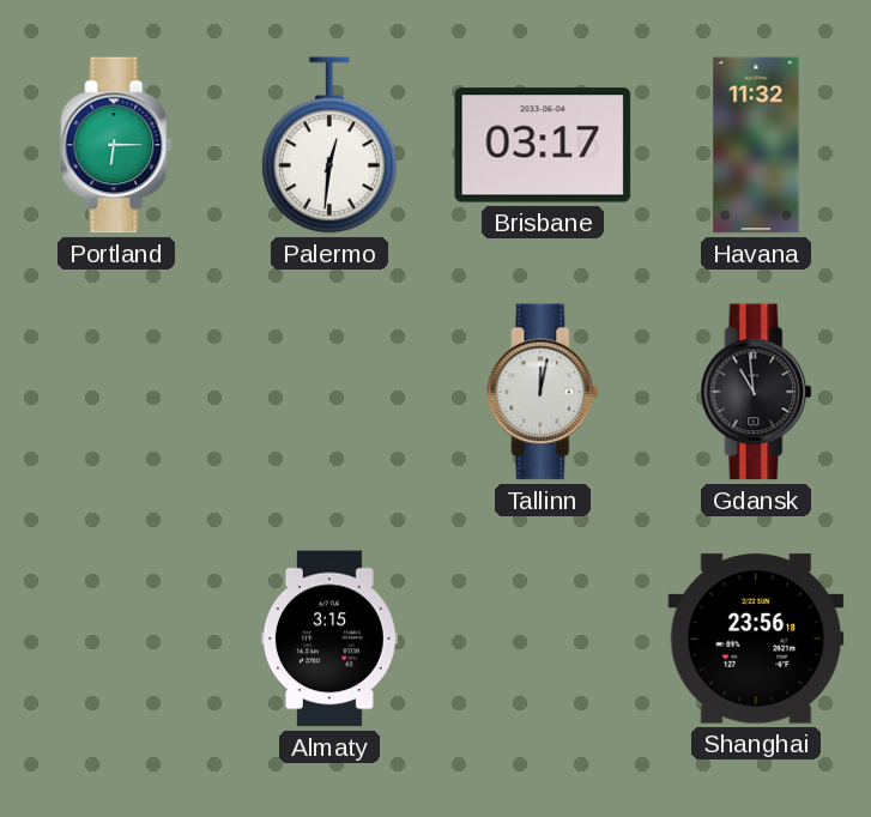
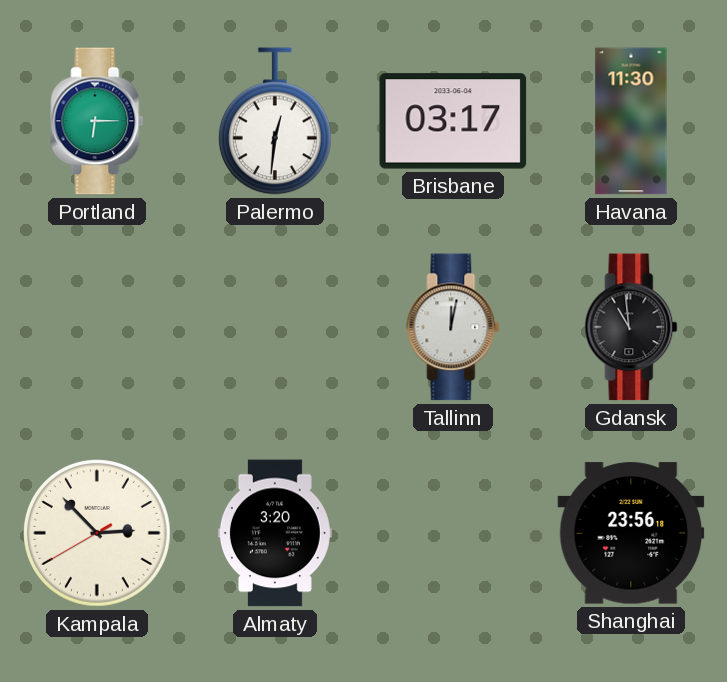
Havana: 11:32 -> 11:30
Kampala: none -> 2:52
Almaty: 3:15 -> 3:20
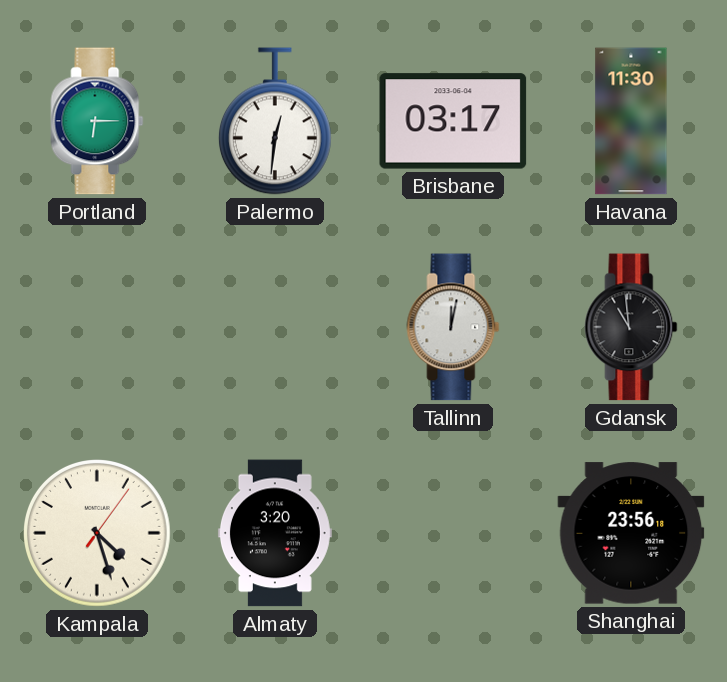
Kampala: 2:52 -> 4:27
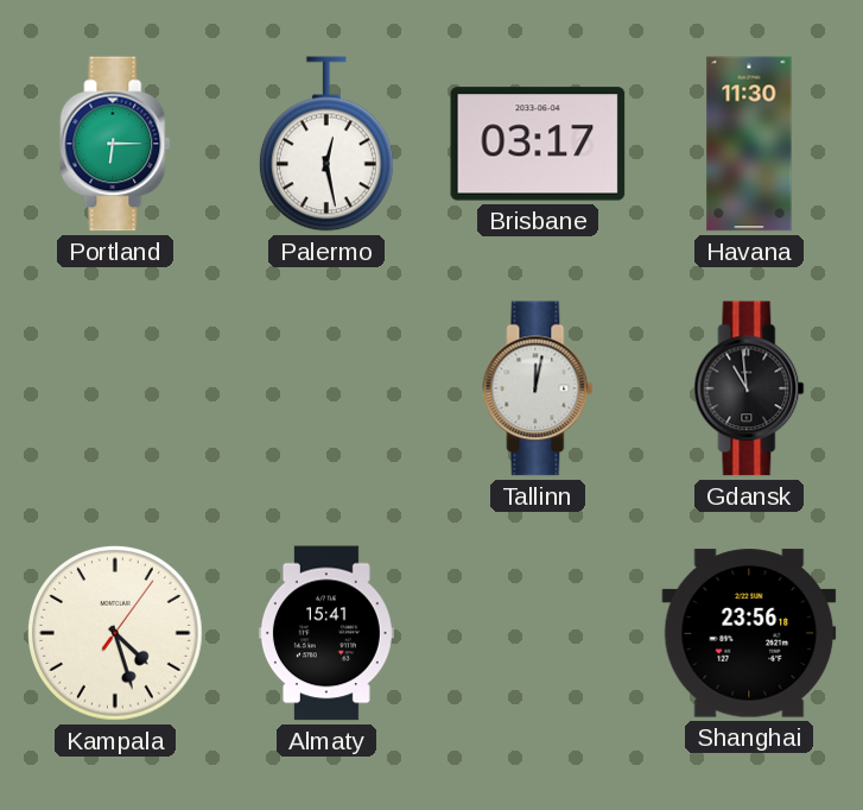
Palermo: 12:31 -> 12:28
Almaty: 3:20 -> 15:41
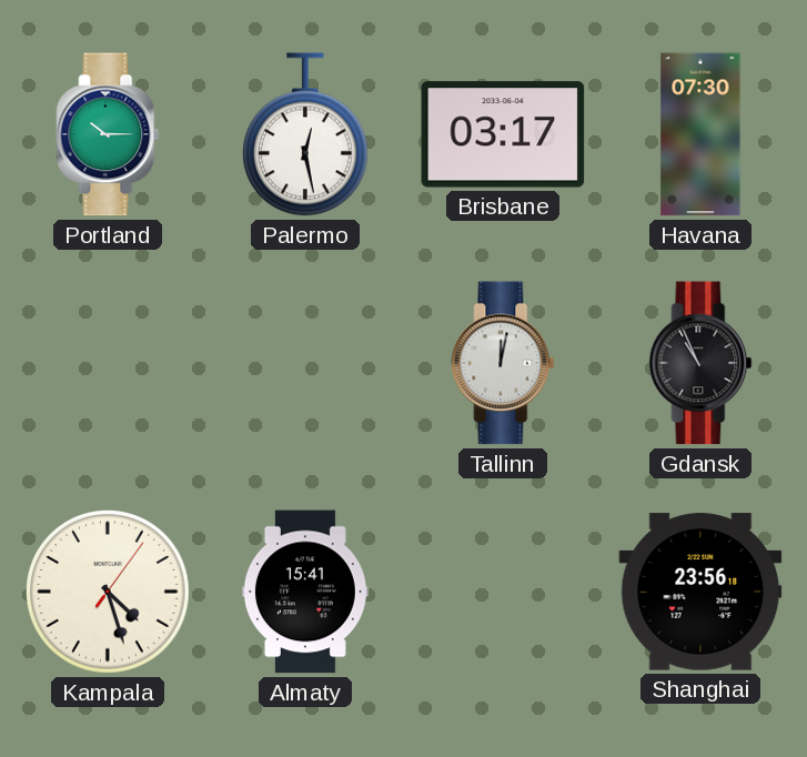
Portland: 6:15 -> 10:15
Havana: 11:30 -> 07:30
Gdansk: 10:59 -> 10:56
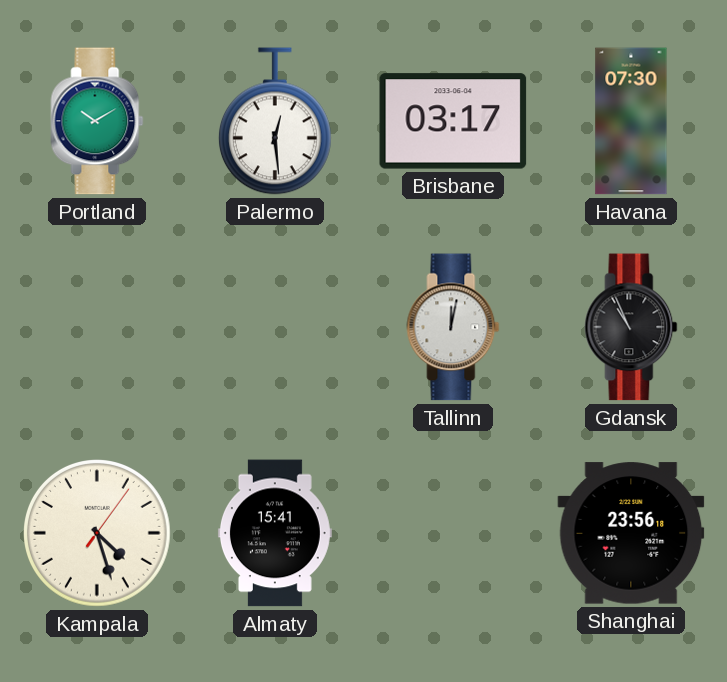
Portland: 10:15 -> 10:10
Palermo: 12:28 -> 12:29
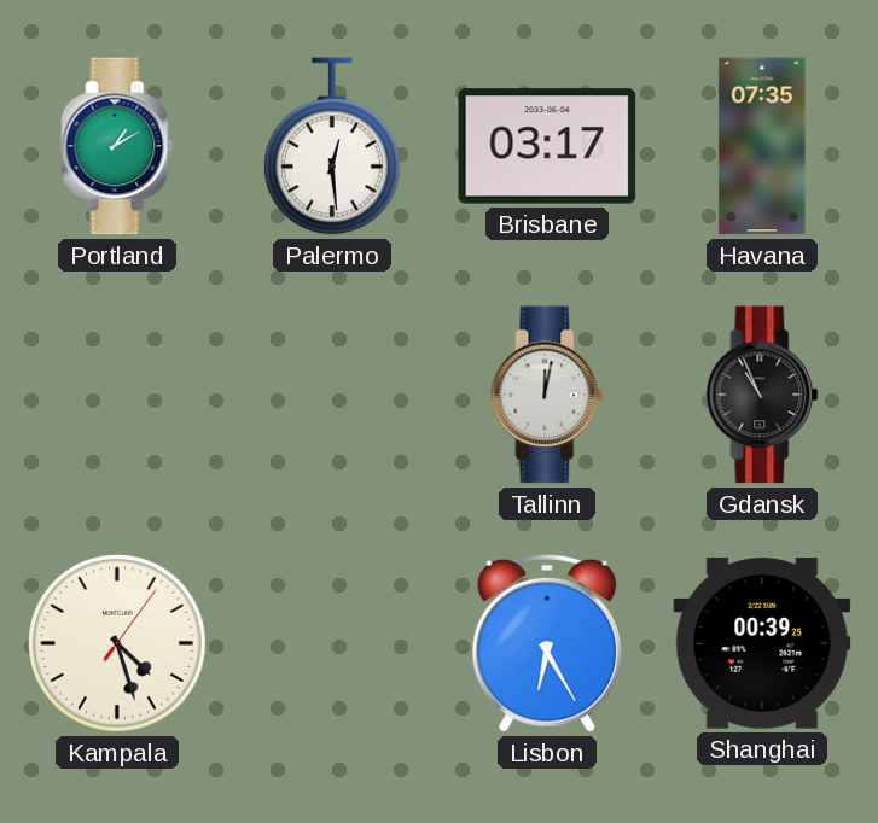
Portland: 10:10 -> 1:10
Havana: 07:30 -> 07:35
Almaty: 15:41 -> none
Lisbon: none -> 6:25
Shanghai: 23:56 -> 00:39
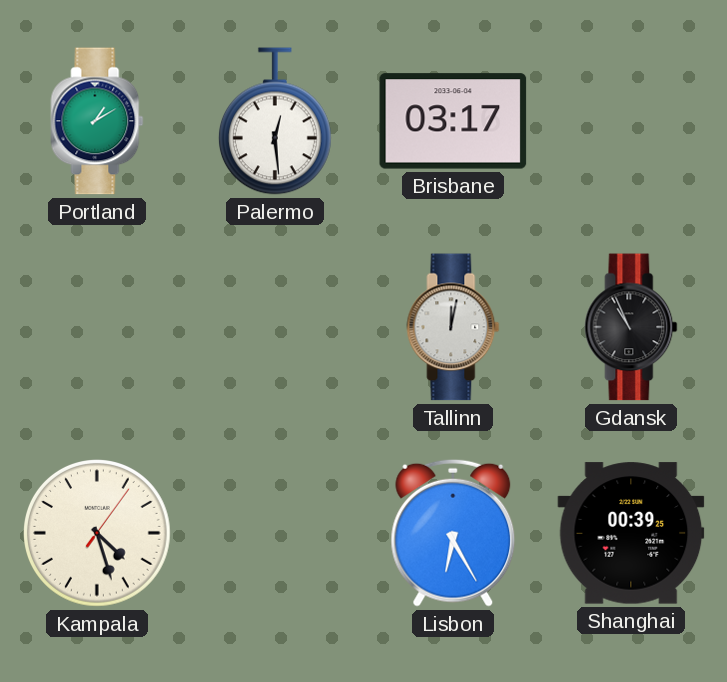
Havana: 07:35 -> none
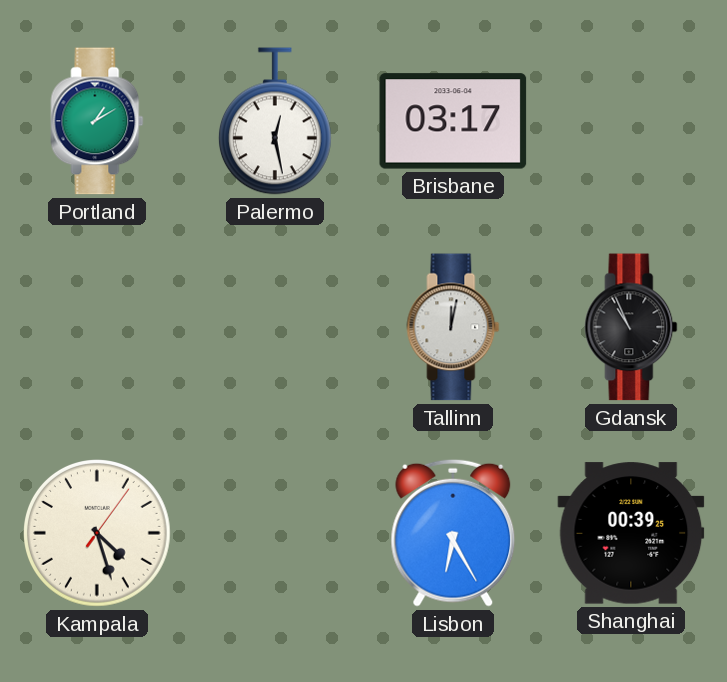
Palermo: 12:29 -> 12:28
